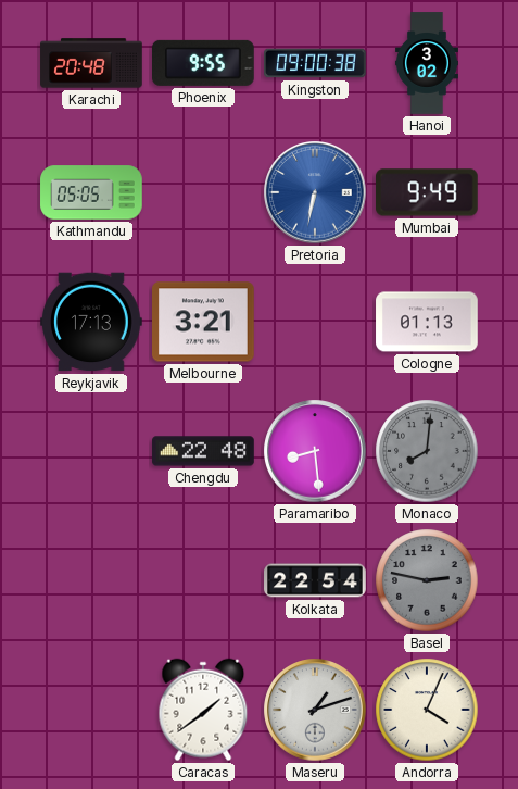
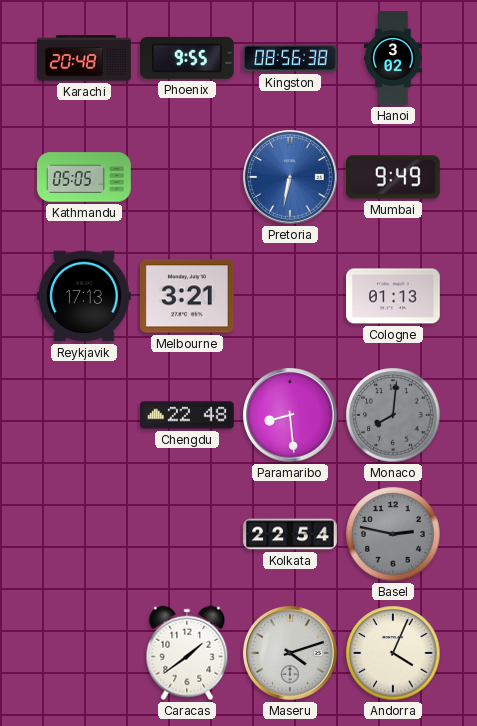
Kingston: 09:00 -> 08:56
Maseru: 1:12 -> 4:12
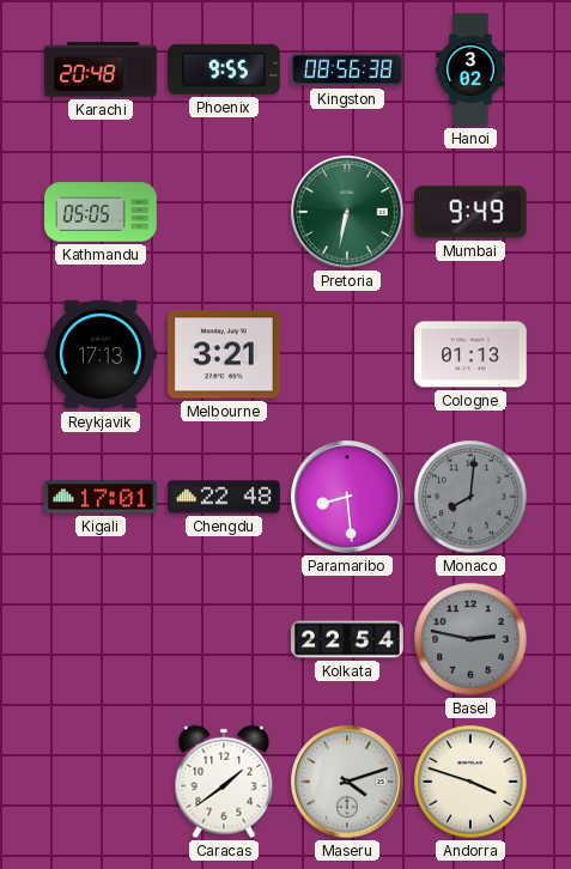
Pretoria dial: blue -> green
Kigali: none -> 17:01
Andorra: 4:04 -> 3:48
